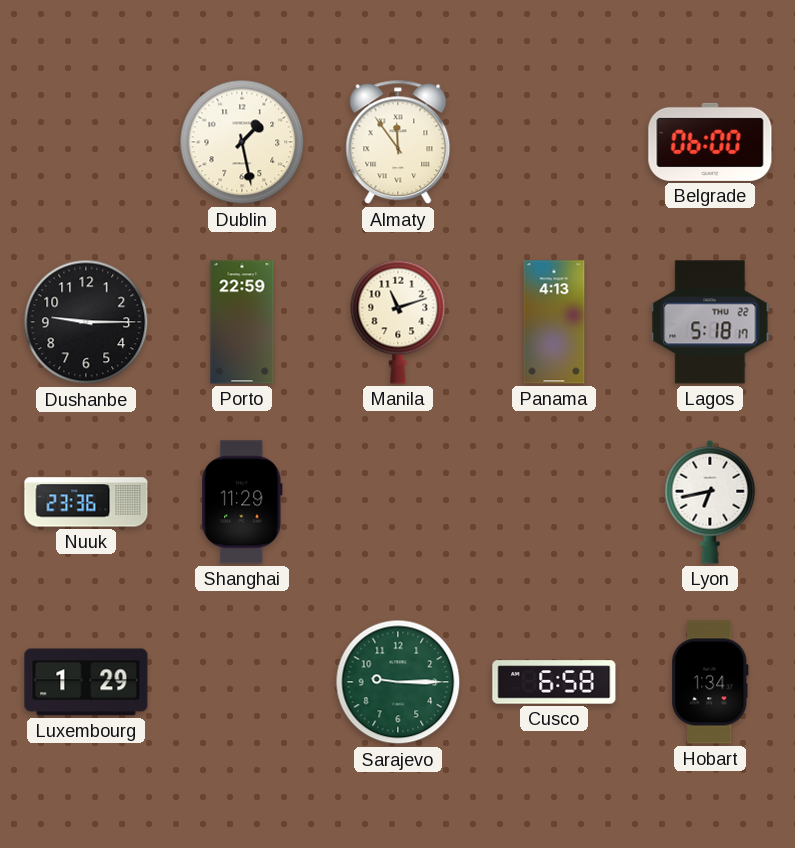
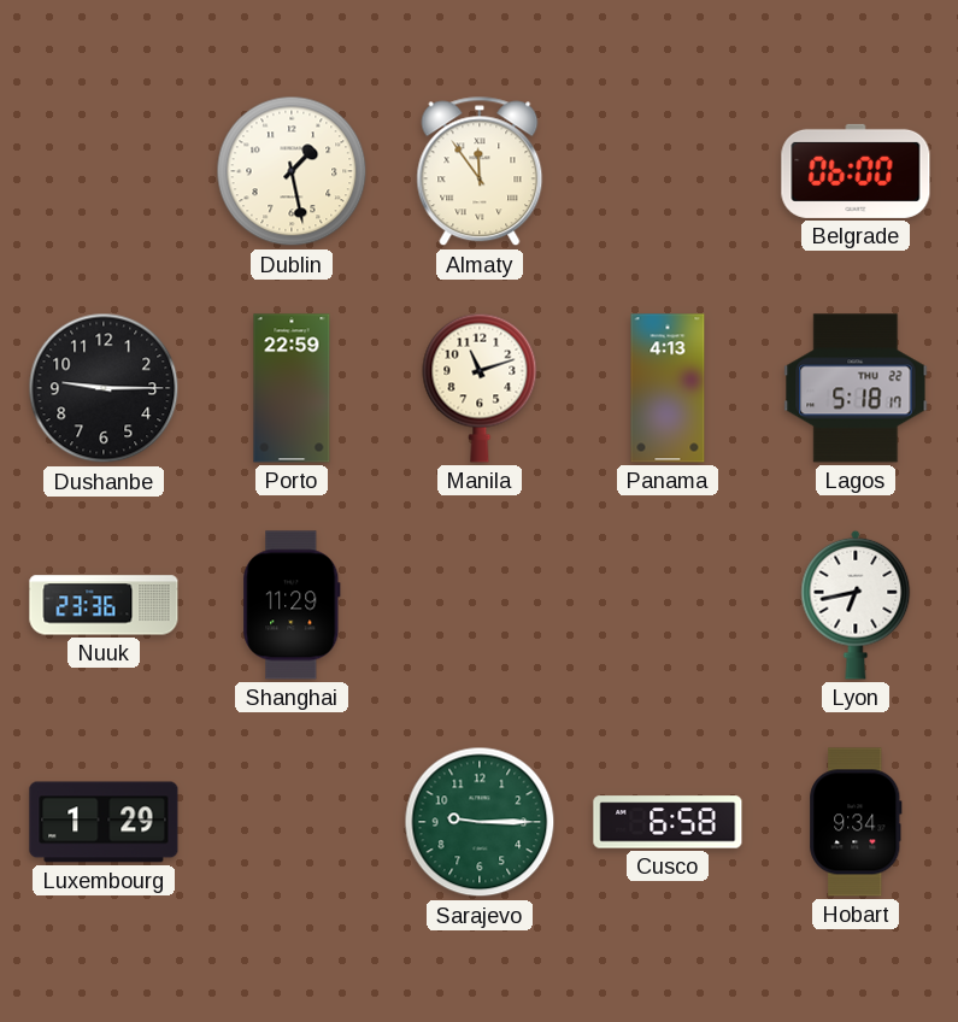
Hobart: 1:34 -> 9:34
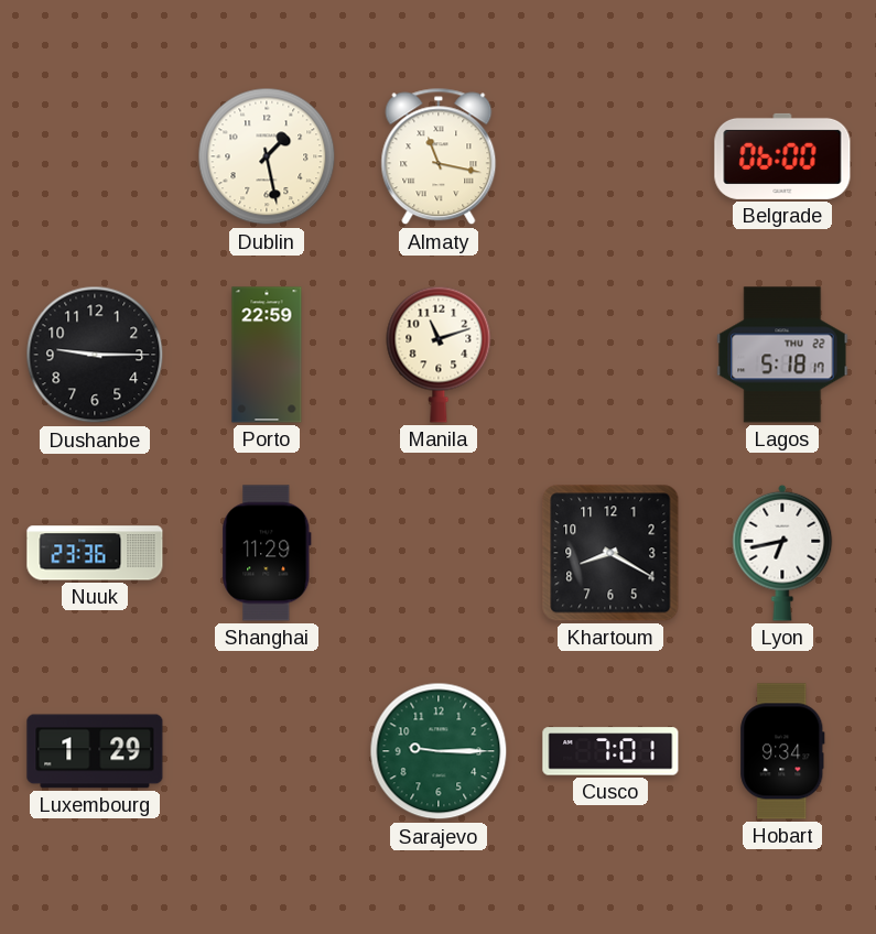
Almaty: 11:54 -> 11:17
Panama: 4:13 -> none
Khartoum: none -> 8:20
Cusco: 6:58 -> 7:01
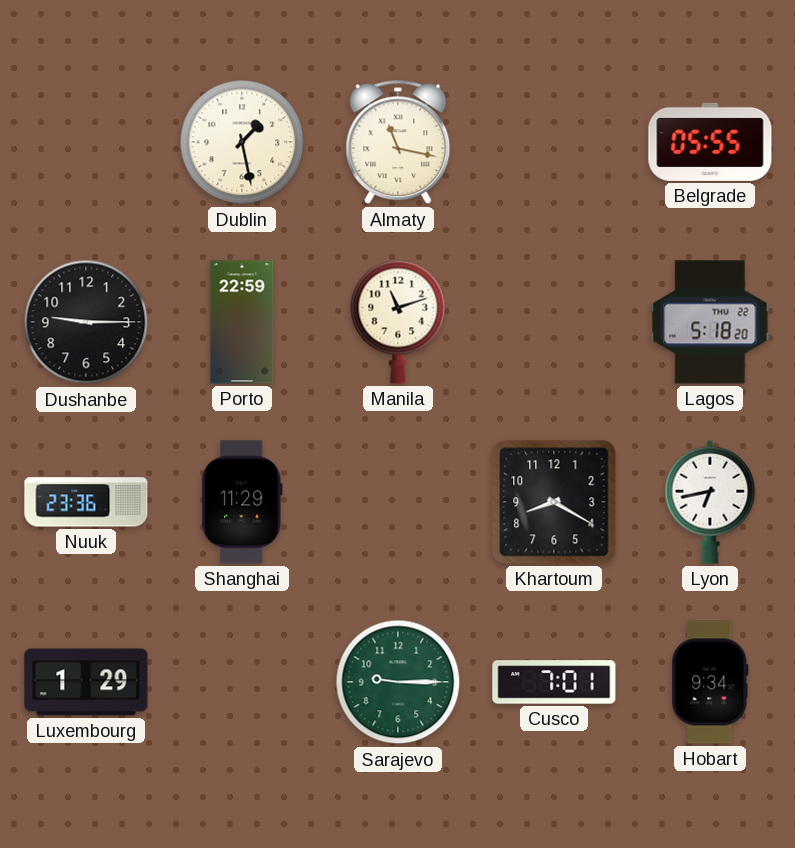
Belgrade: 06:00 -> 05:55
Lagos: 5:18:17 -> 5:18:20
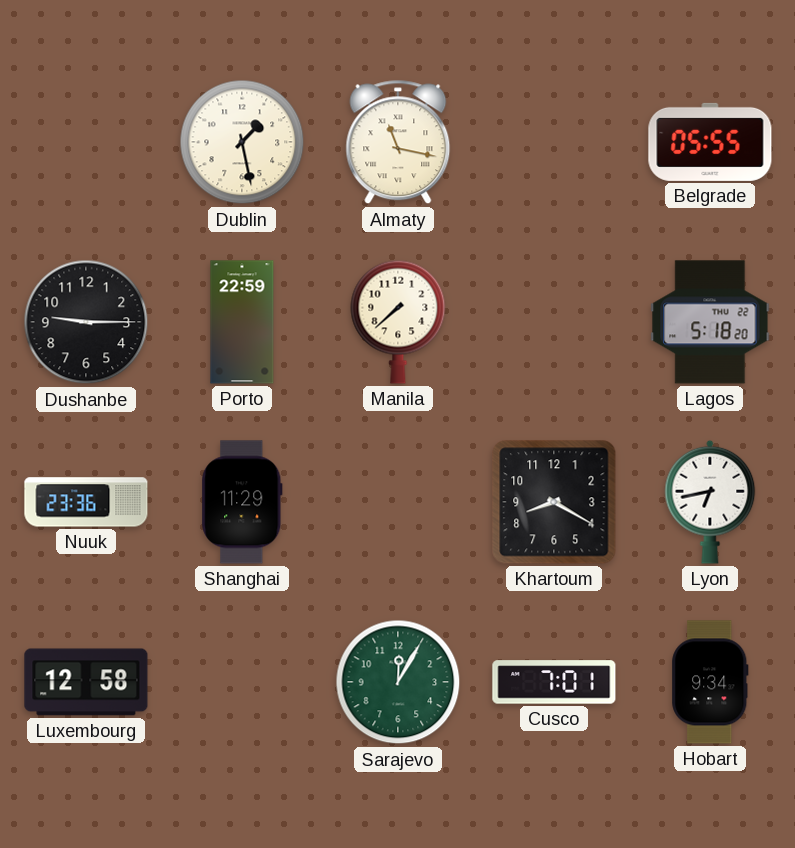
Manila: 11:12 -> 7:38
Luxembourg: 1:29 -> 12:58
Sarajevo: 9:15 -> 12:05
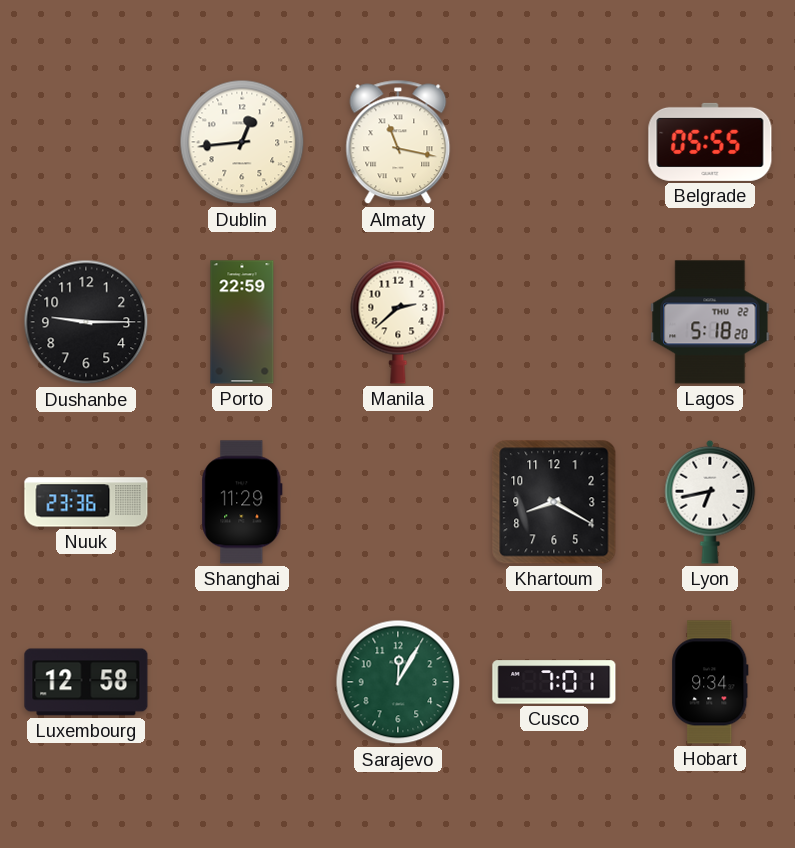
Dublin: 1:28 -> 12:44
Manila: 7:38 -> 2:38
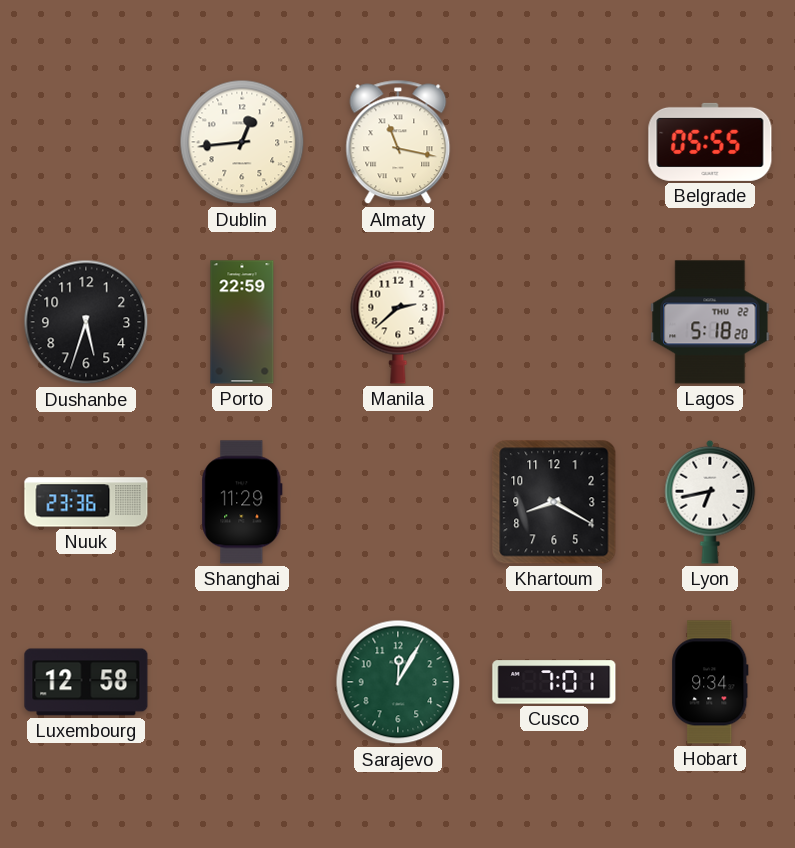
Dushanbe: 9:15 -> 5:33
